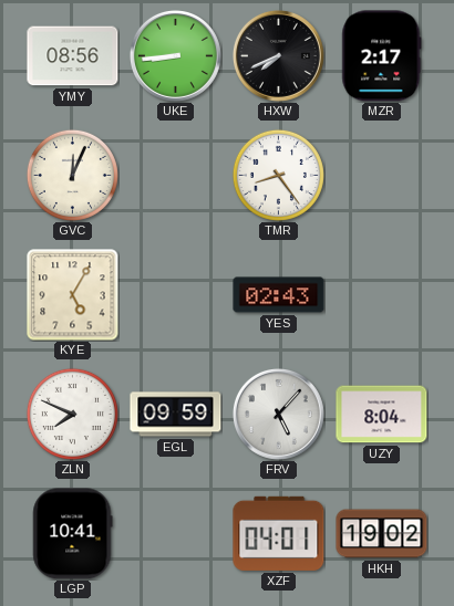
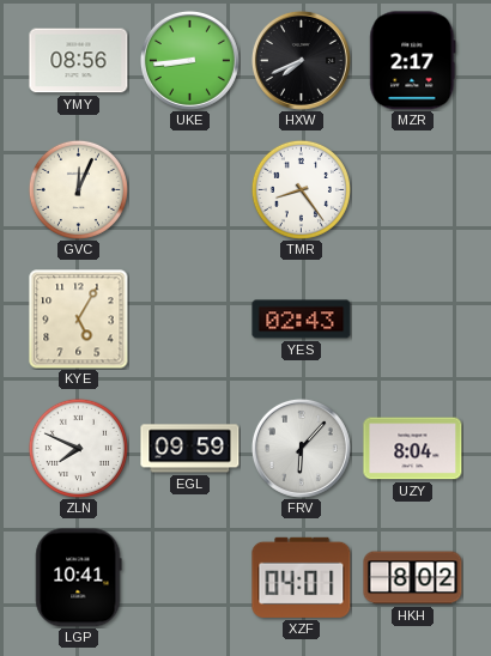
FRV: 5:07 -> 6:07
HKH: 19:02 -> 8:02
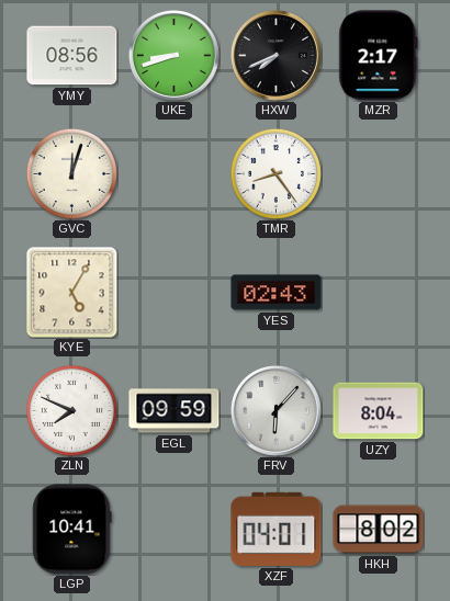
UKE: 8:44 -> 8:42
GVC: 12:04 -> 12:03
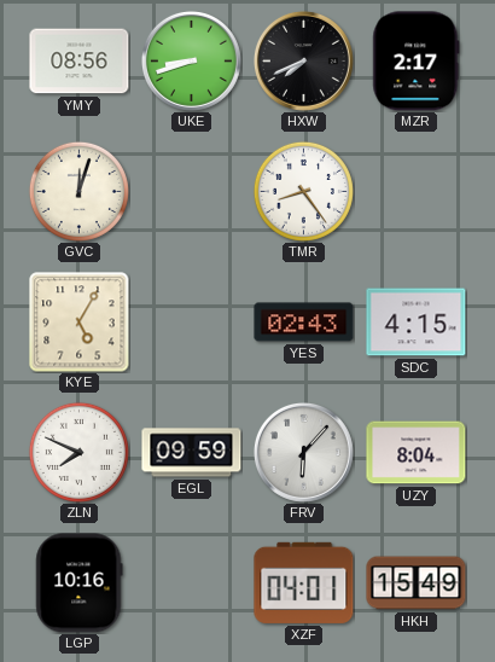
SDC: none -> 4:15
LGP: 10:41 -> 10:16
HKH: 8:02 -> 15:49
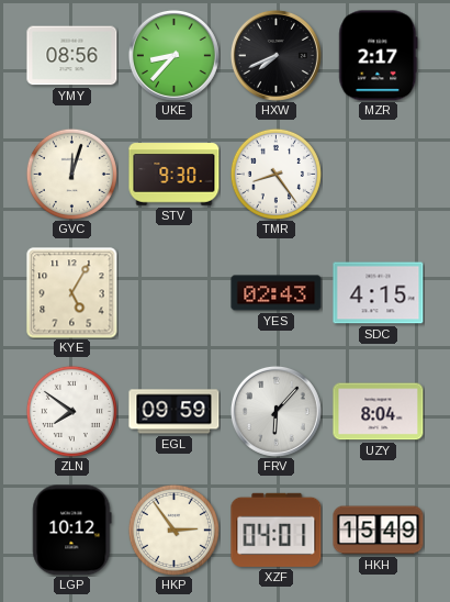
UKE: 8:42 -> 8:37
STV: none -> 9:30
ZLN: 7:49 -> 7:51
LGP: 10:16 -> 10:12
HKP: none -> 2:54
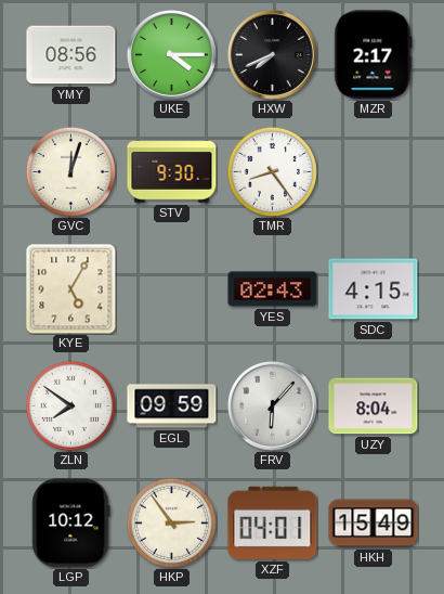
UKE: 8:37 -> 4:15
